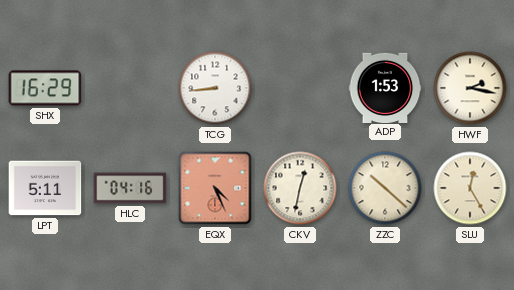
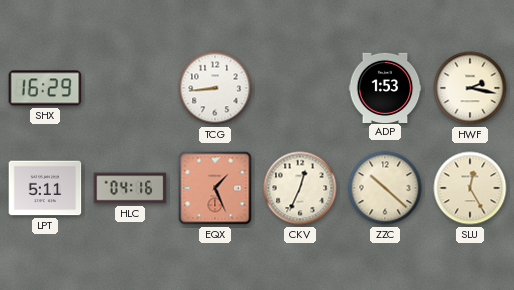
EQX: 4:26 -> 1:26
CKV: 12:32 -> 12:34
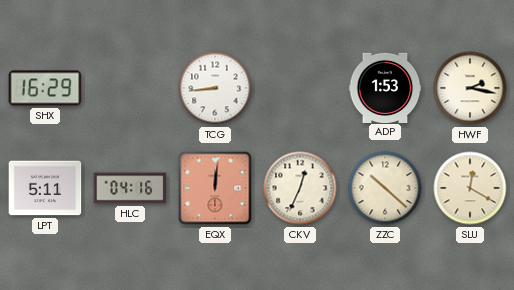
EQX: 1:26 -> 12:01
SLU: 12:25 -> 12:20
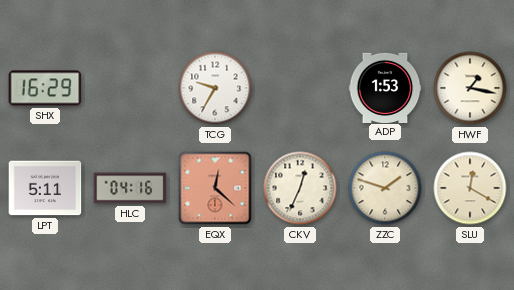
TCG: 8:44 -> 9:35
HWF: 2:17 -> 1:17
EQX: 12:01 -> 12:22
ZZC: 10:22 -> 1:48
